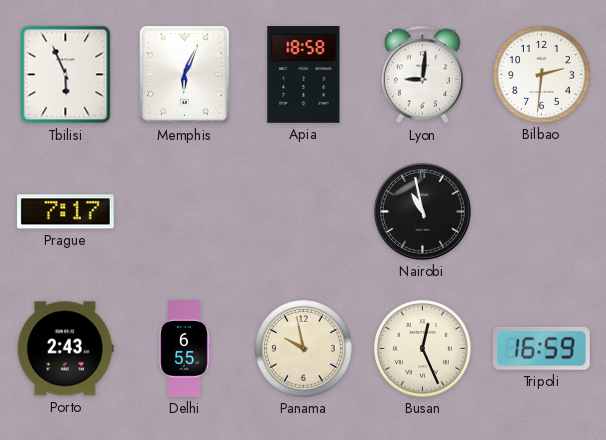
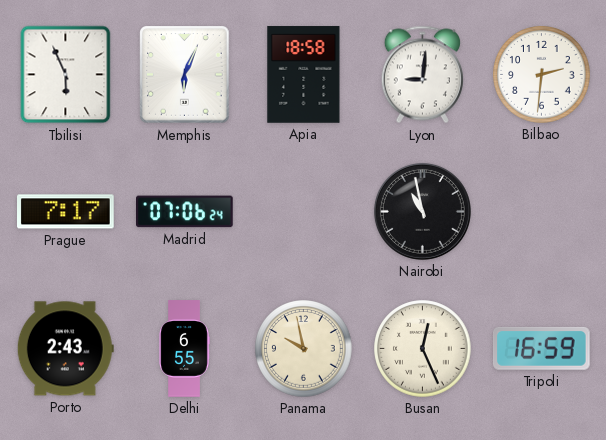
Madrid: none -> 07:06
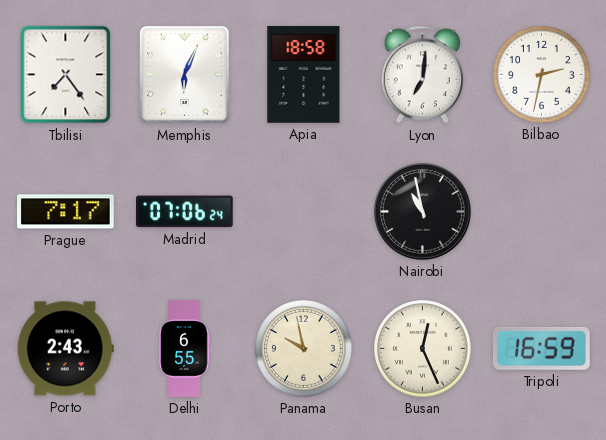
Tbilisi: 5:56 -> 7:24
Lyon: 9:01 -> 7:01
Bilbao: 2:31 -> 2:32
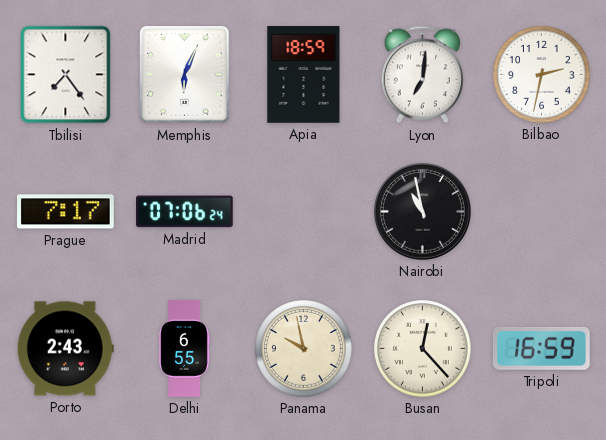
Apia: 18:58 -> 18:59
Busan: 12:26 -> 12:23
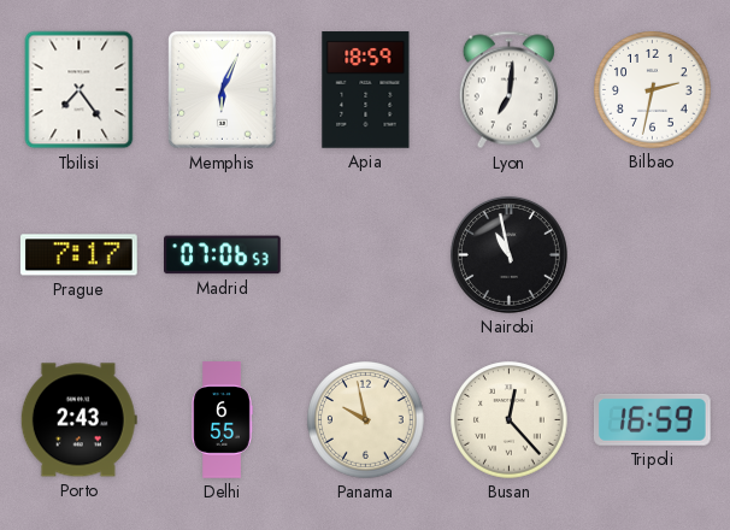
Madrid: 07:06:24 -> 07:06:53
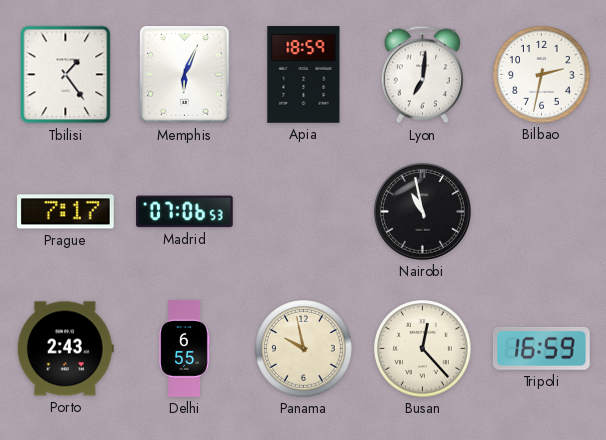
Tbilisi: 7:24 -> 1:24
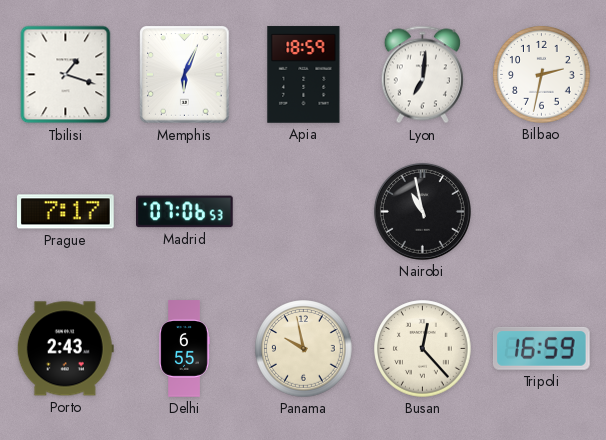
Tbilisi: 1:24 -> 1:18
